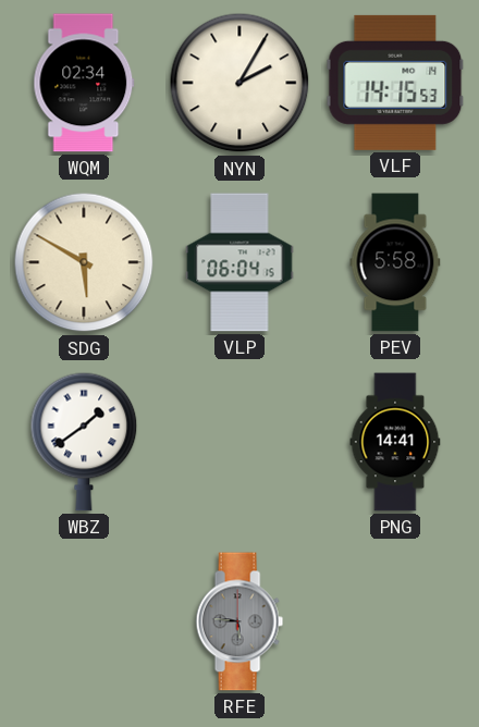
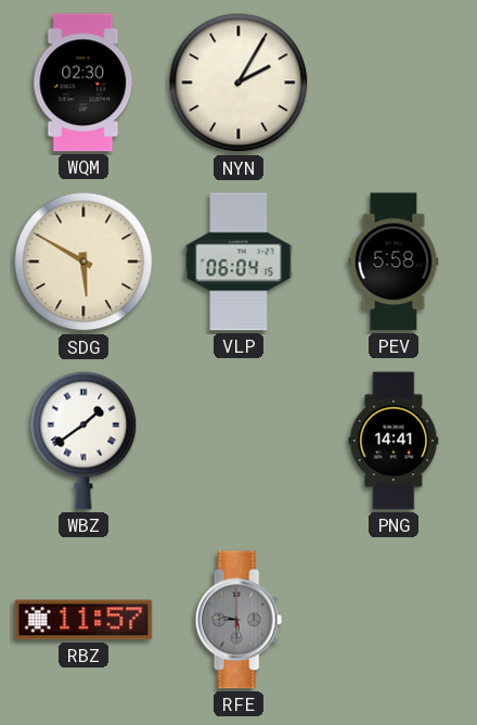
WQM: 02:34 -> 02:30
VLF: 14:15 -> none
RBZ: none -> 11:57
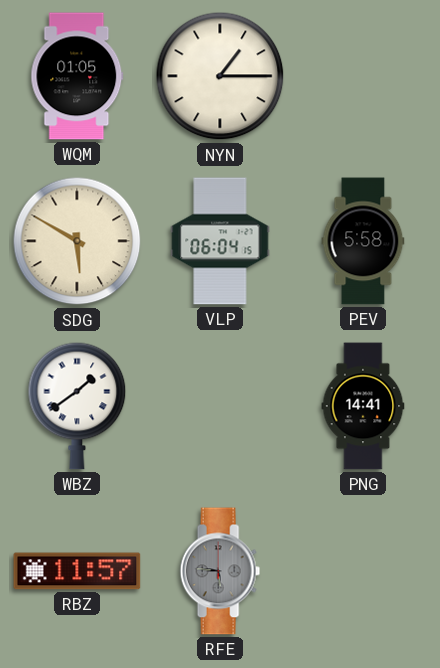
WQM: 02:30 -> 01:05
NYN: 2:05 -> 1:15
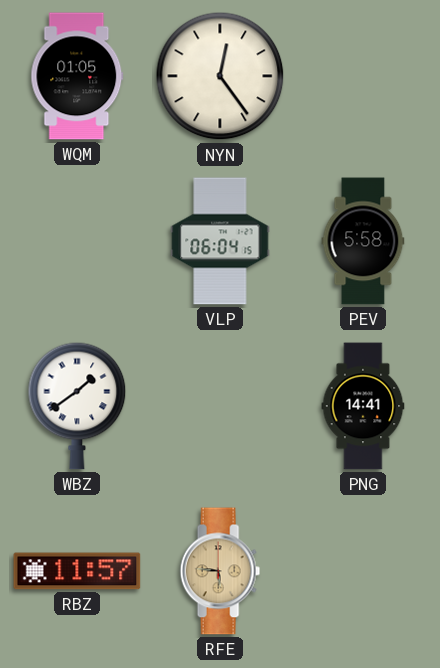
NYN: 1:15 -> 12:24
SDG: 5:50 -> none
RFE dial: grey -> champagne
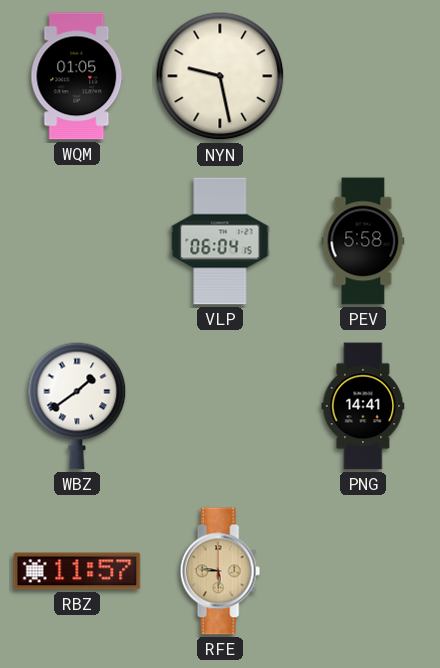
NYN: 12:24 -> 9:28
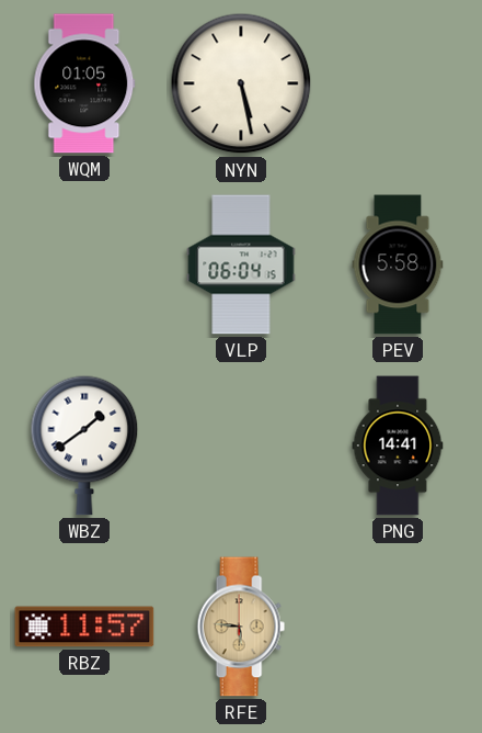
NYN: 9:28 -> 5:28
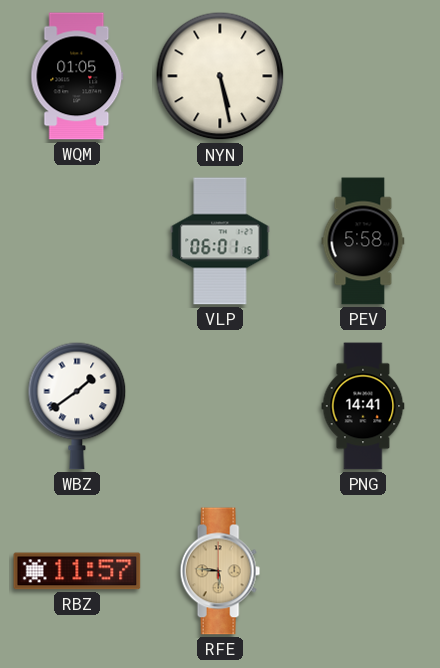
VLP: 06:04 -> 06:01
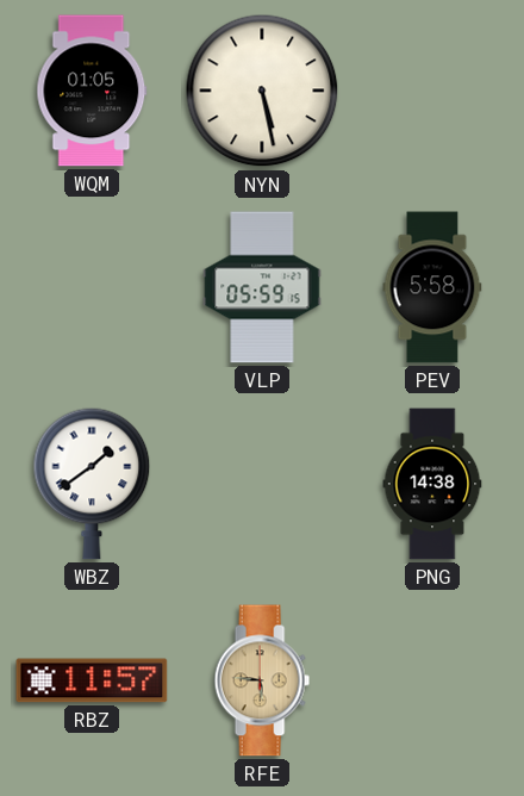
VLP: 06:01 -> 05:59
PNG: 14:41 -> 14:38
